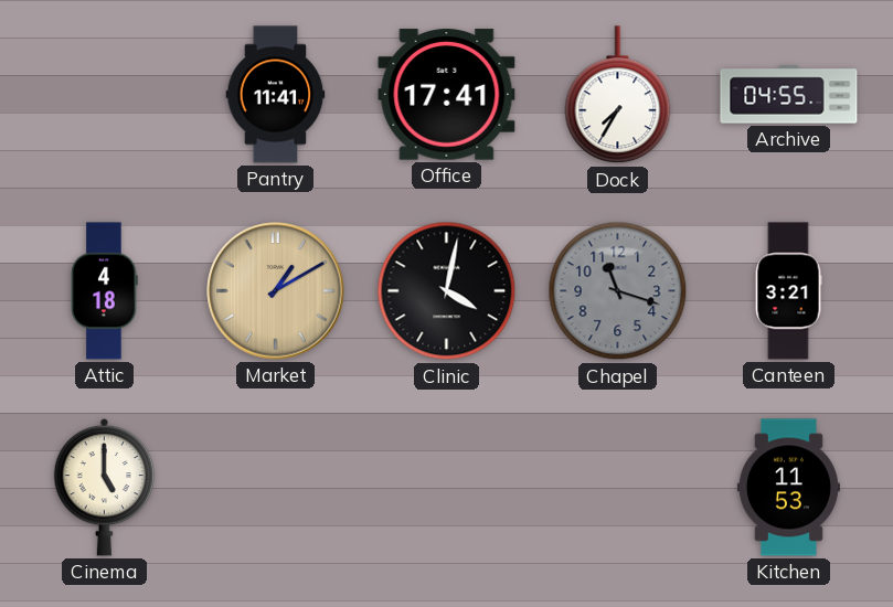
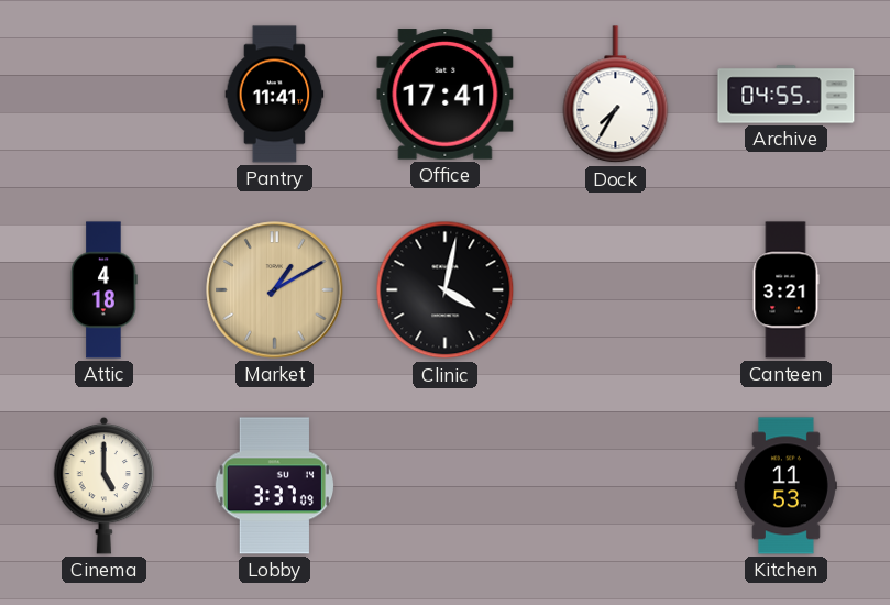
Chapel: 11:18 -> none
Lobby: none -> 3:37
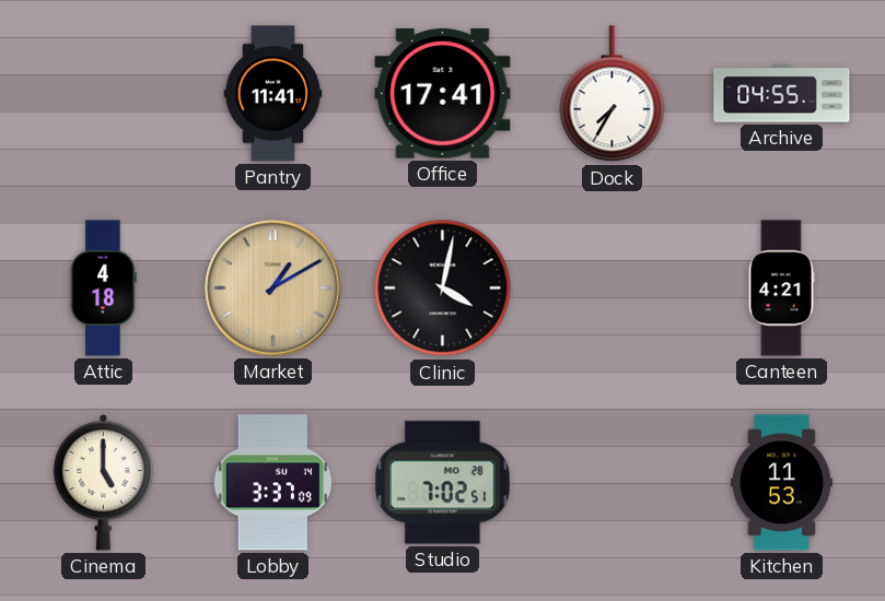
Canteen: 3:21 -> 4:21
Studio: none -> 7:02
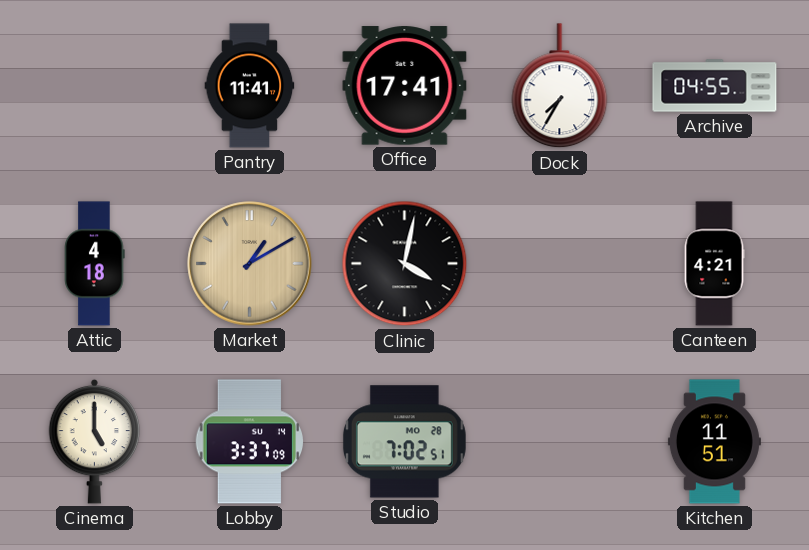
Kitchen: 11:53 -> 11:51
